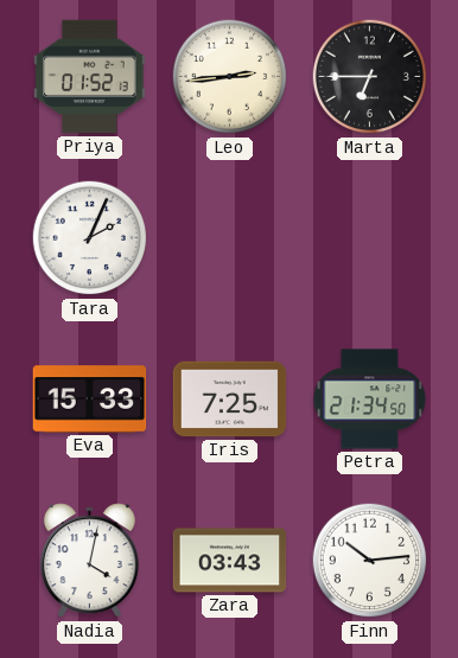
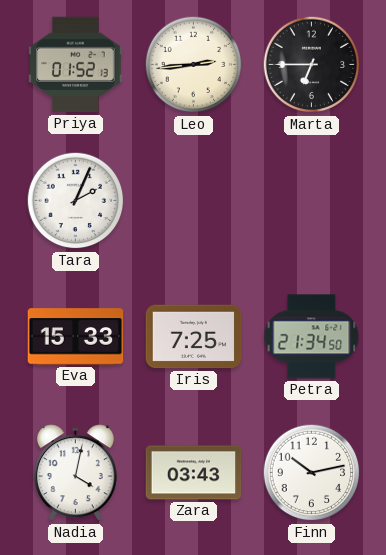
Finn: 10:14 -> 10:13
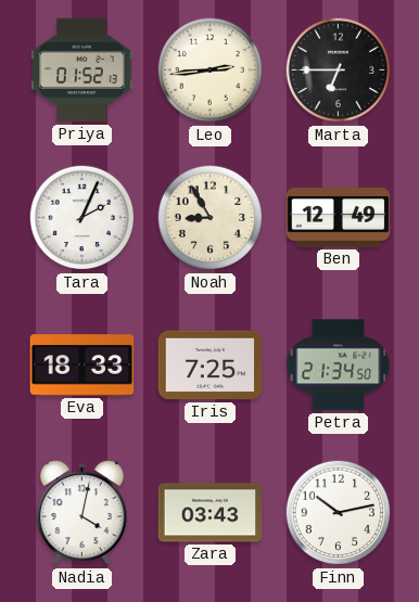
Noah: none -> 8:55
Ben: none -> 12:49
Eva: 15:33 -> 18:33
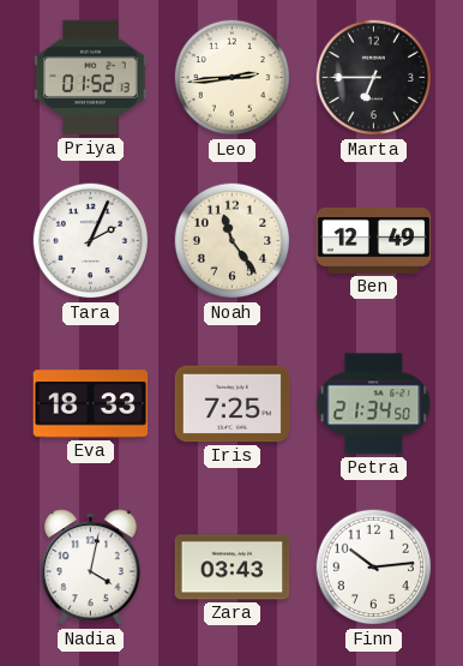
Noah: 8:55 -> 11:24
Finn: 10:13 -> 10:14
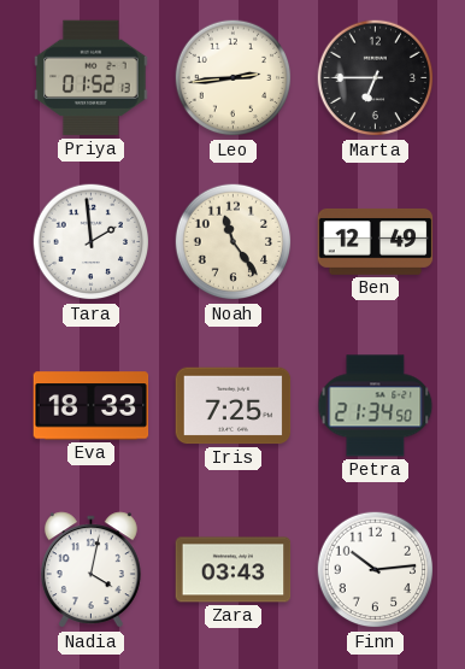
Tara: 2:04 -> 1:59
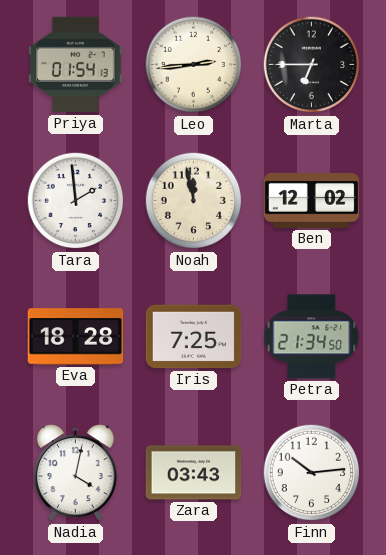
Priya: 01:52 -> 01:54
Noah: 11:24 -> 11:58
Ben: 12:49 -> 12:02
Eva: 18:33 -> 18:28
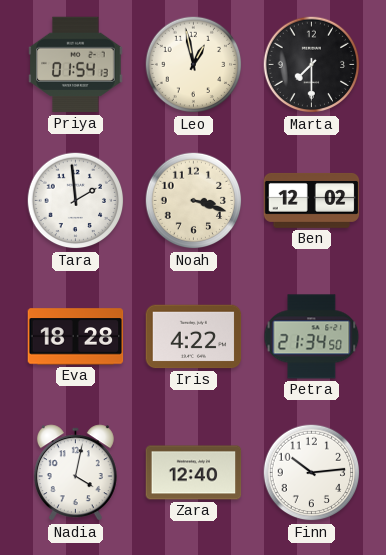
Leo: 2:44 -> 12:58
Marta: 6:45 -> 7:30
Noah: 11:58 -> 3:18
Iris: 7:25 -> 4:22
Zara: 03:43 -> 12:40
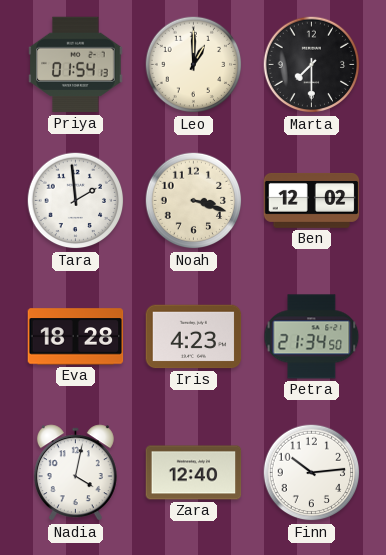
Leo: 12:58 -> 1:00
Iris: 4:22 -> 4:23
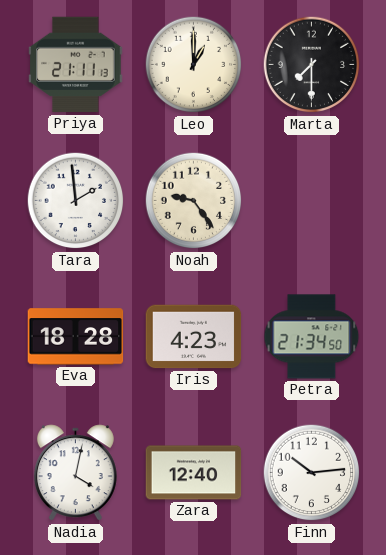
Priya: 01:54 -> 21:11
Noah: 3:18 -> 9:24
Ben: 12:02 -> none
